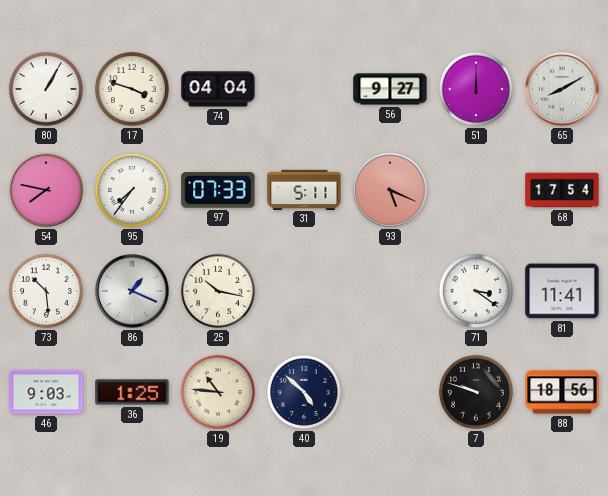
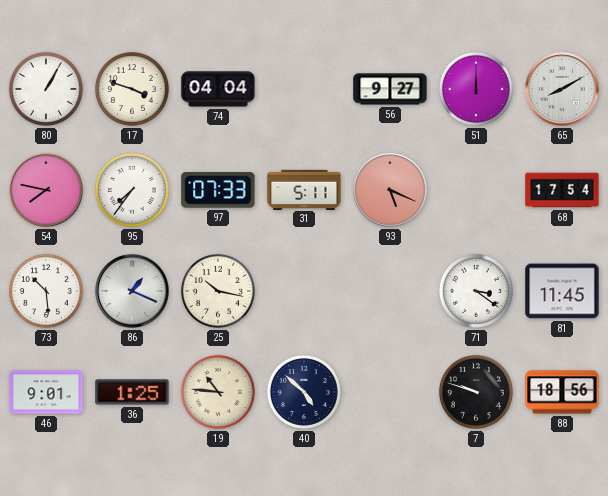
81: 11:41 -> 11:45
46: 9:03 -> 9:01
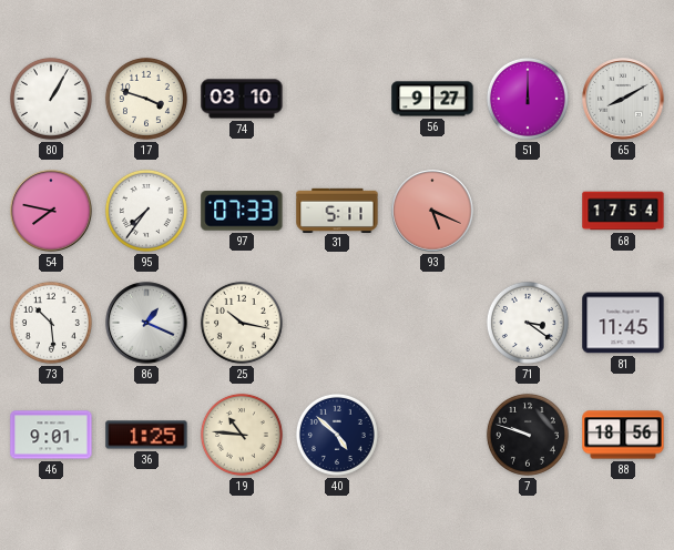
74: 04:04 -> 03:10
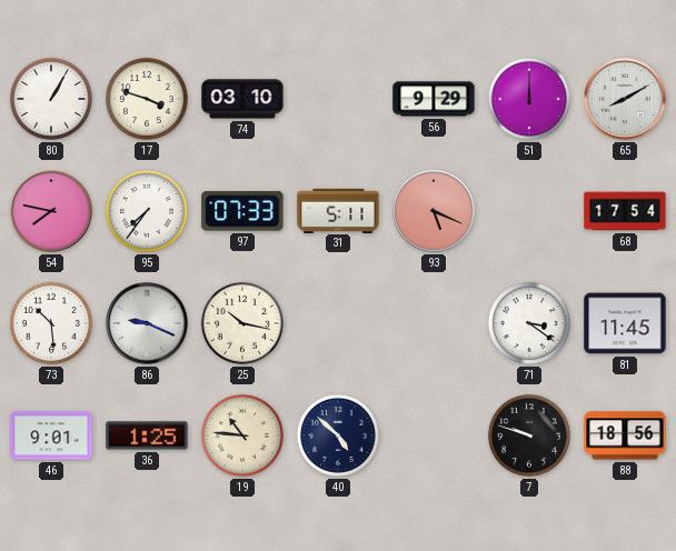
56: 9:27 -> 9:29
86: 1:19 -> 9:19
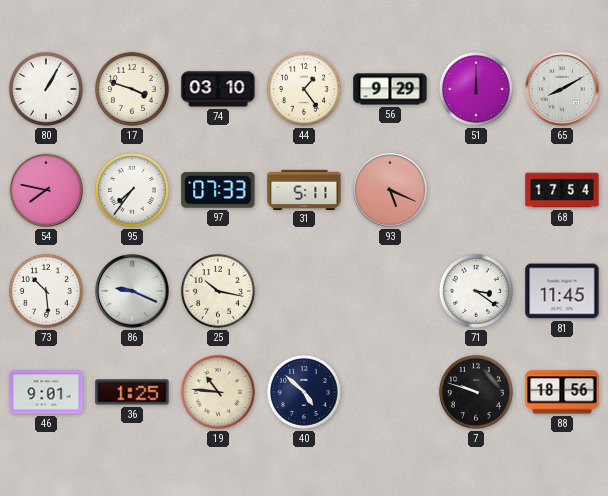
44: none -> 1:24
